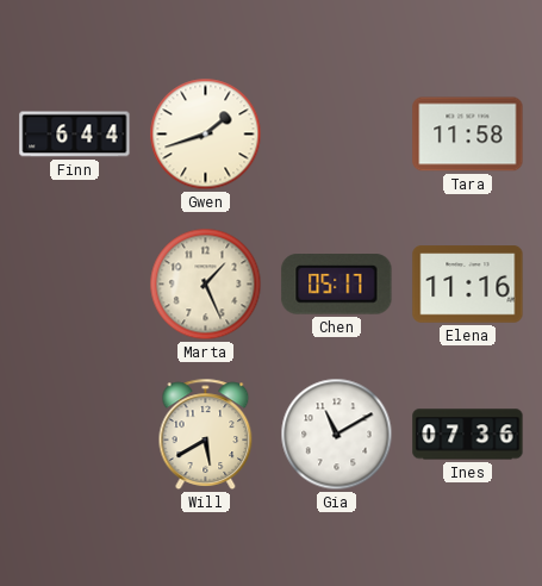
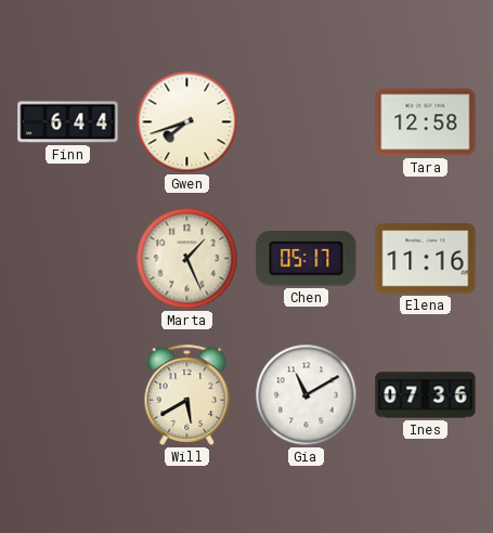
Gwen: 1:42 -> 7:42
Tara: 11:58 -> 12:58
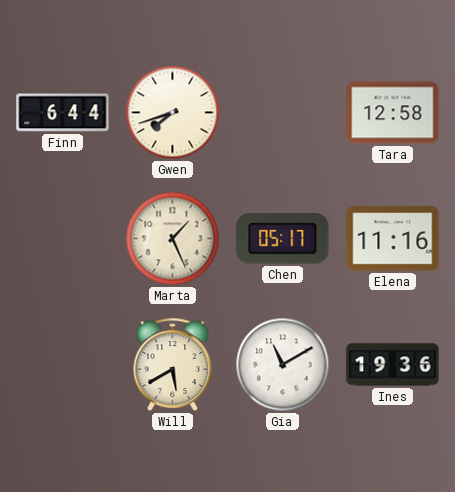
Ines: 07:36 -> 19:36
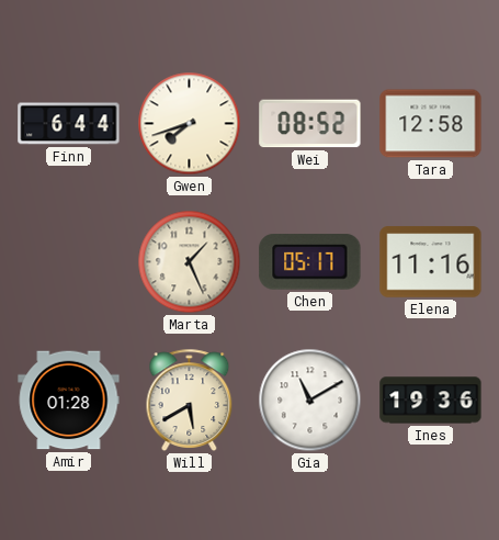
Wei: none -> 08:52
Amir: none -> 01:28
